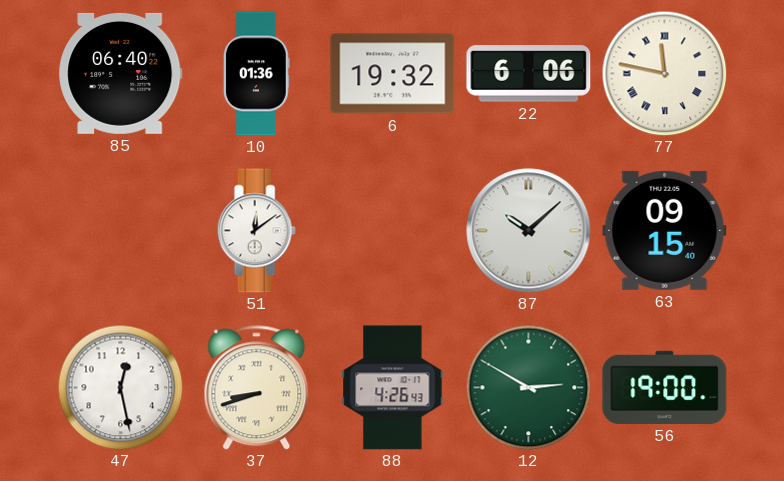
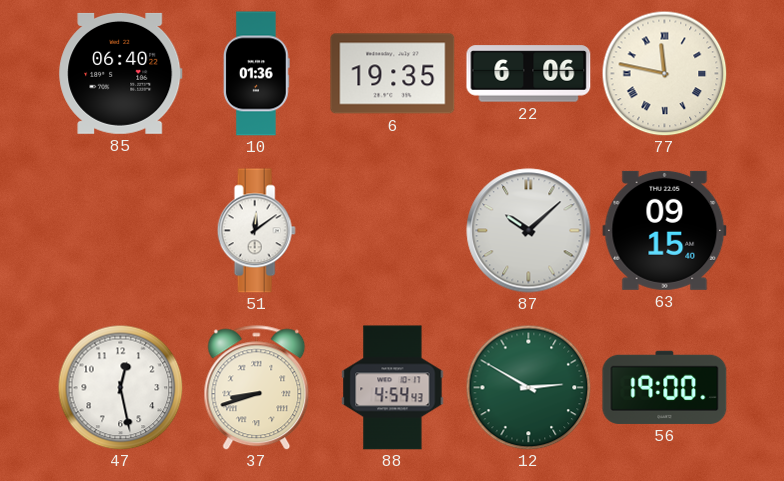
6: 19:32 -> 19:35
88: 4:26 -> 4:54
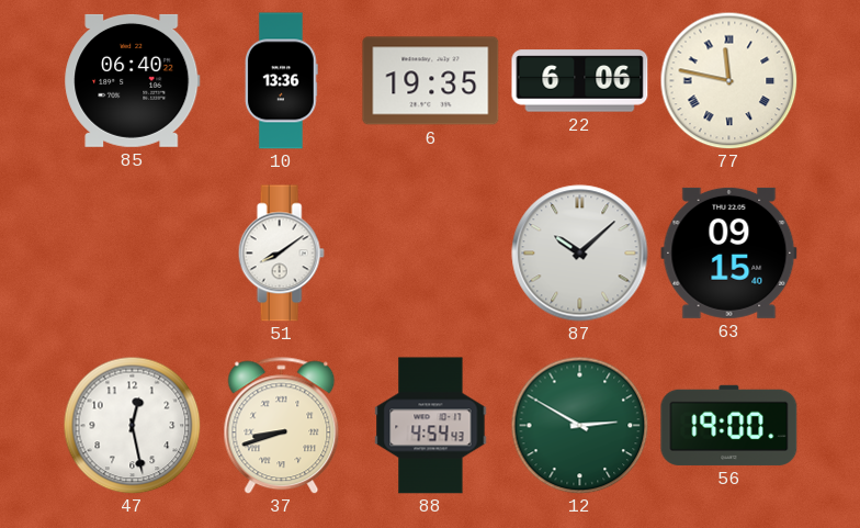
10: 01:36 -> 13:36
51: 12:09 -> 8:09
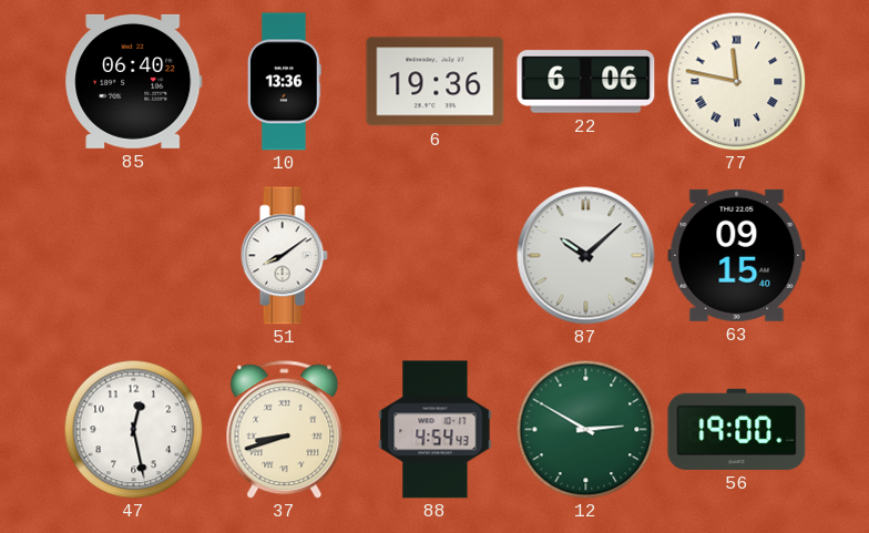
6: 19:35 -> 19:36
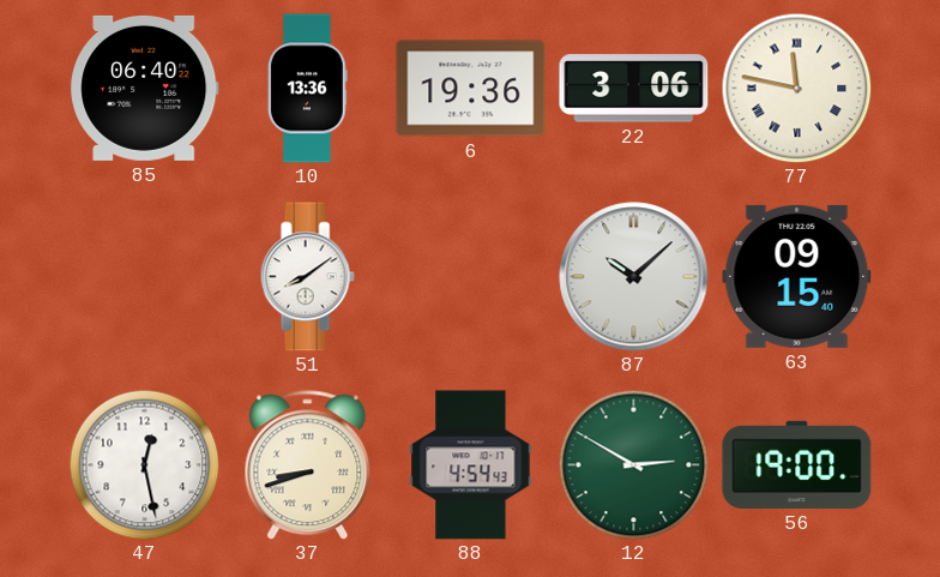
22: 6:06 -> 3:06
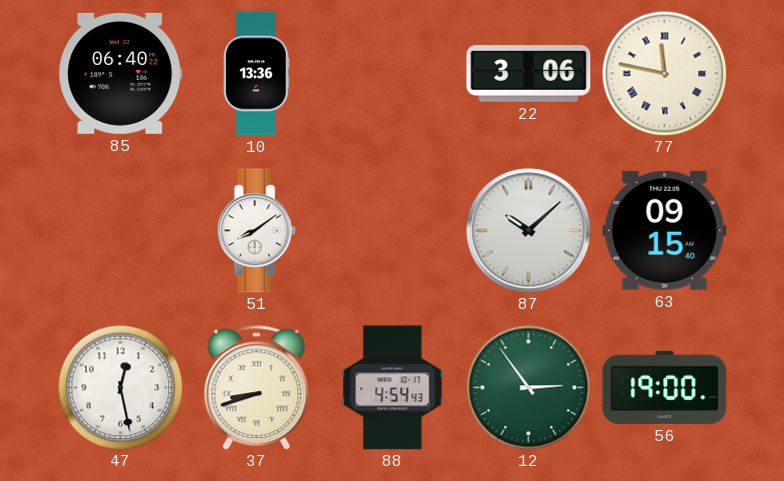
6: 19:36 -> none
12: 2:50 -> 2:54
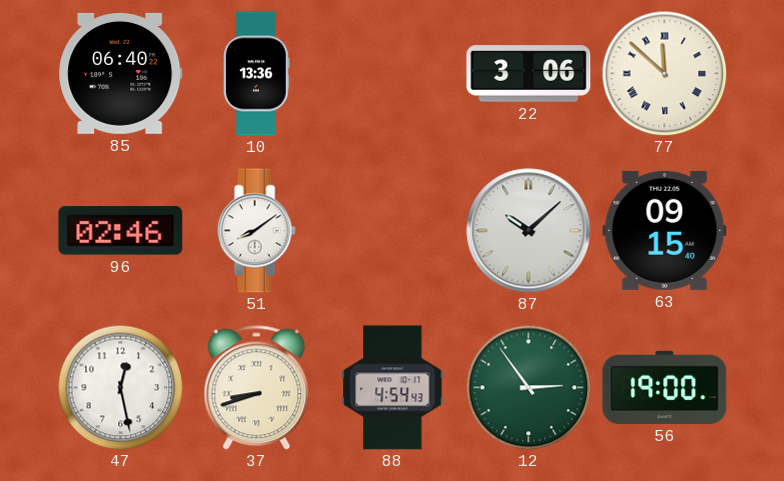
77: 11:47 -> 11:52
96: none -> 02:46
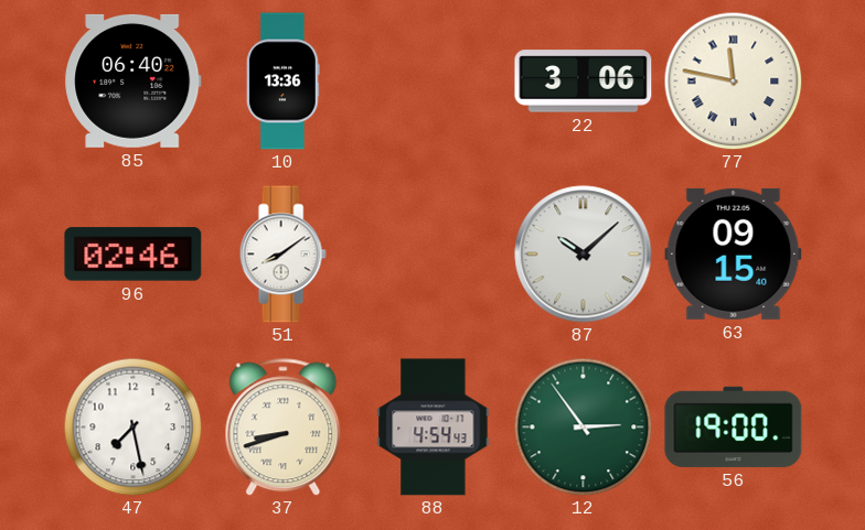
77: 11:52 -> 11:47
47: 12:28 -> 7:28
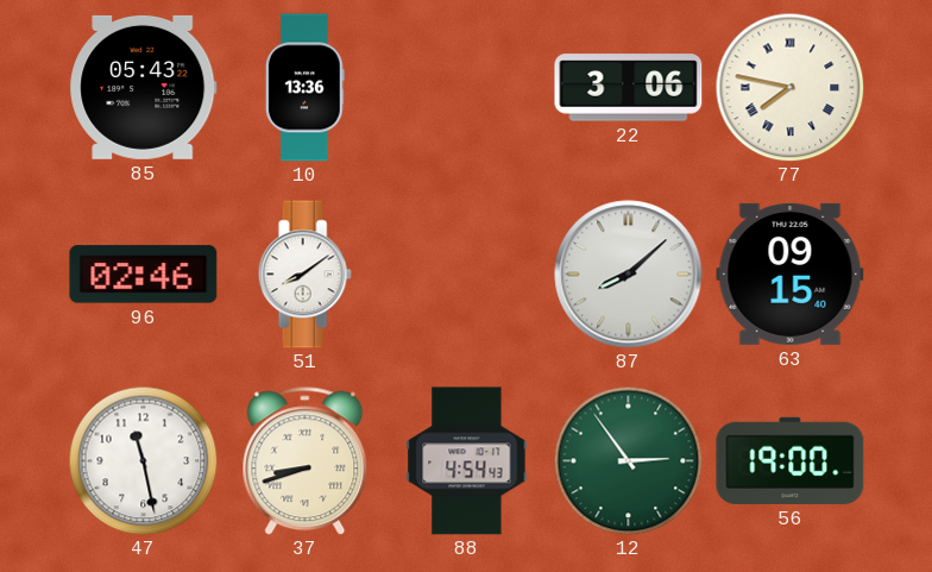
85: 06:40 -> 05:43
77: 11:47 -> 7:47
87: 10:08 -> 8:08
47: 7:28 -> 11:28
